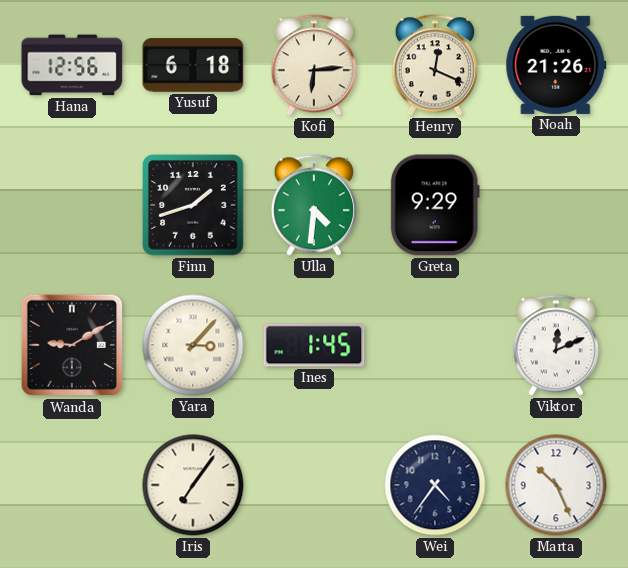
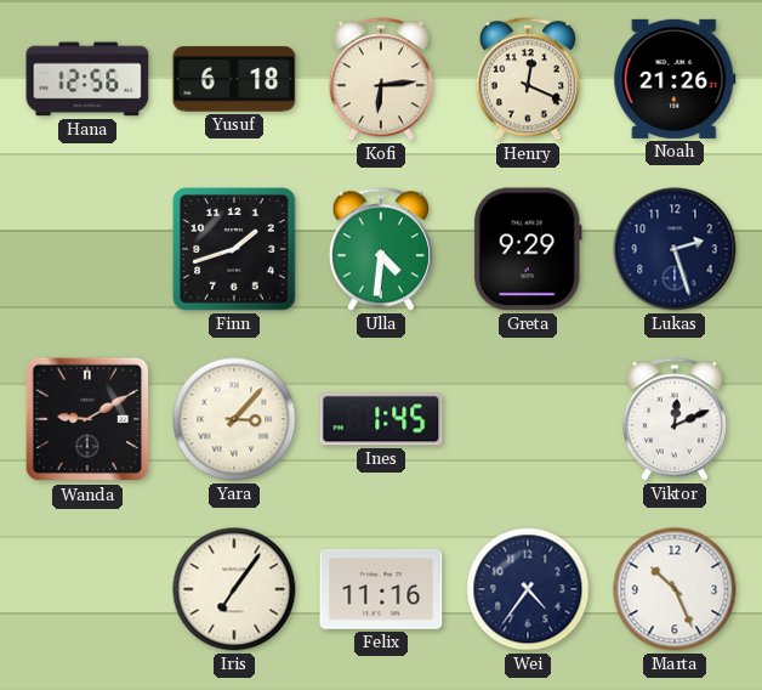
Lukas: none -> 2:27
Felix: none -> 11:16
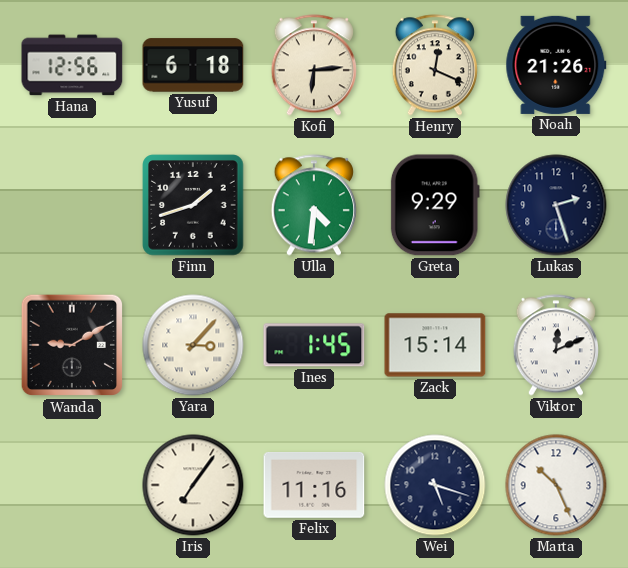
Zack: none -> 15:14
Wei: 4:36 -> 5:18
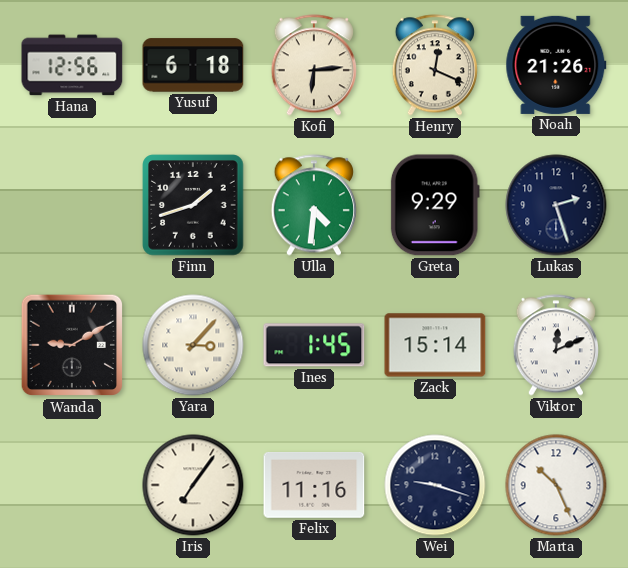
Wei: 5:18 -> 9:18
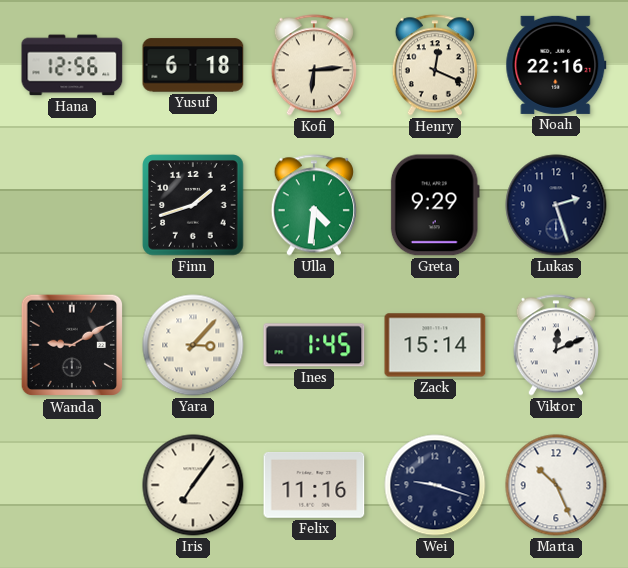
Noah: 21:26 -> 22:16
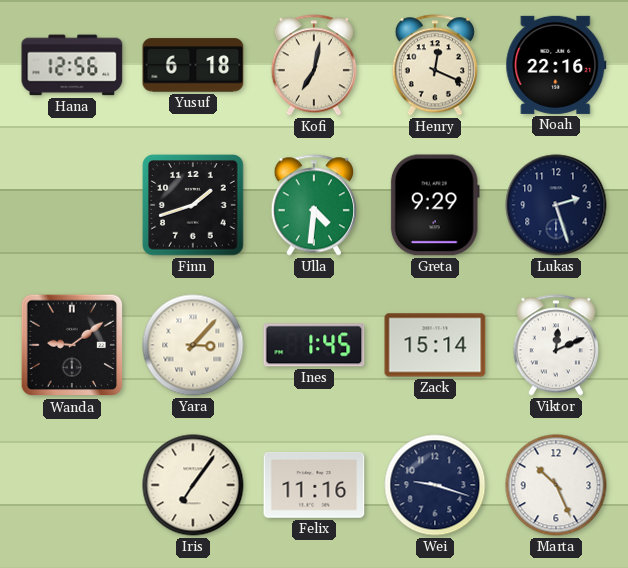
Kofi: 6:14 -> 7:02
Wanda: 9:10 -> 9:09
